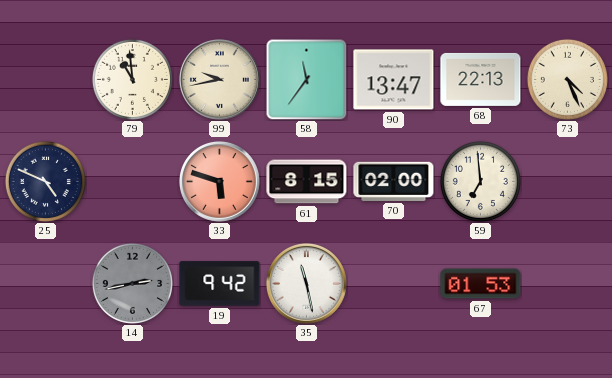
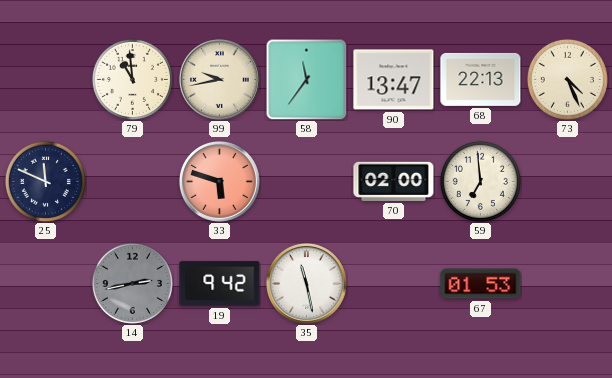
25: 4:49 -> 11:49
61: 8:15 -> none
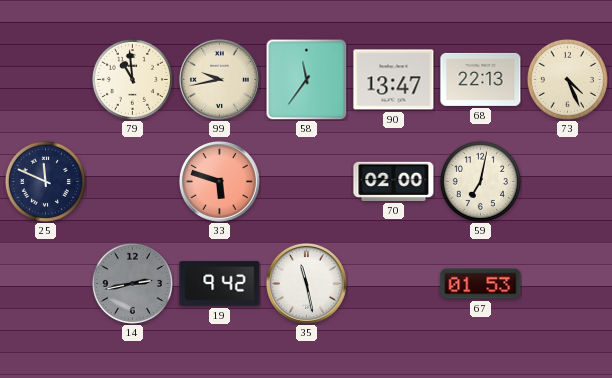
59: 6:59 -> 7:02
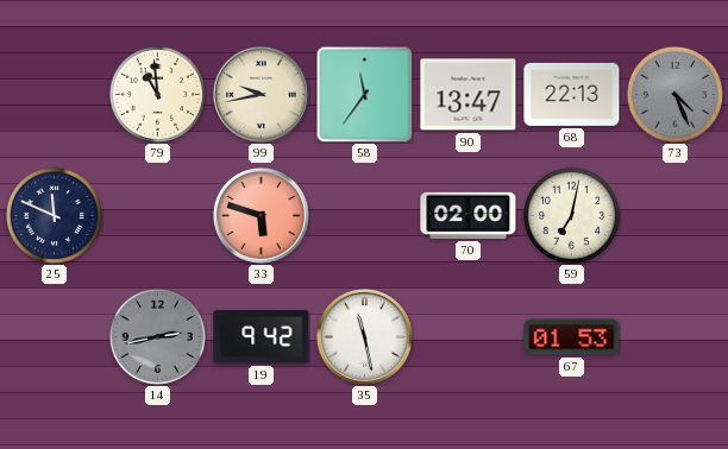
73 dial: cream -> grey
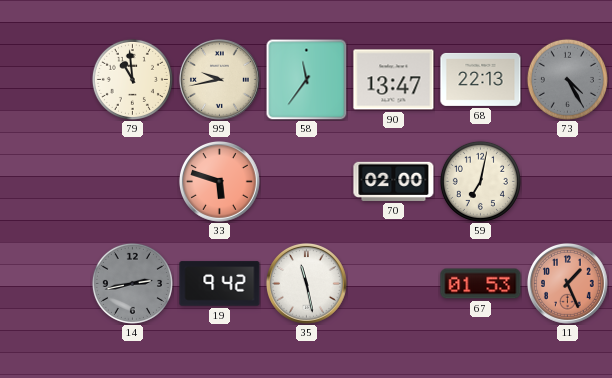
73: 4:26 -> 4:25
25: 11:49 -> none
11: none -> 1:26
